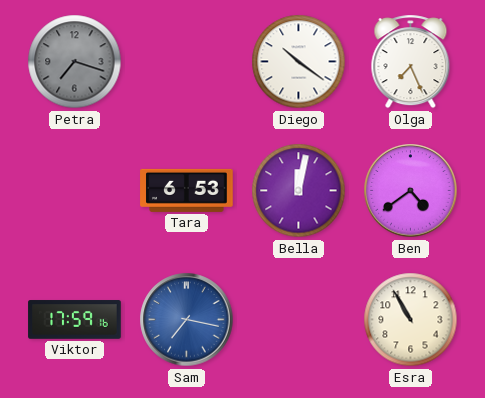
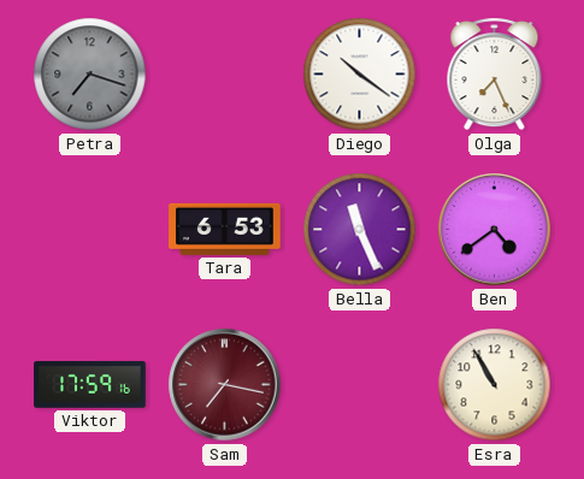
Bella: 12:02 -> 11:26
Sam dial: blue -> burgundy
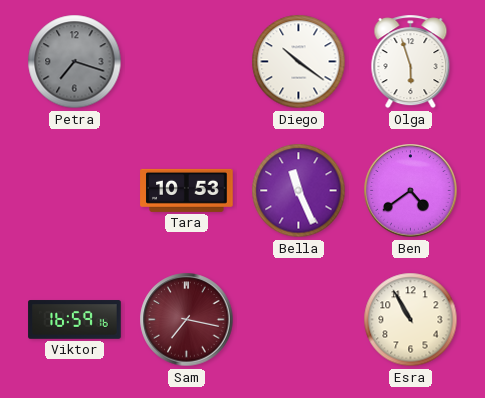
Olga: 7:26 -> 5:57
Tara: 6:53 -> 10:53
Viktor: 17:59 -> 16:59
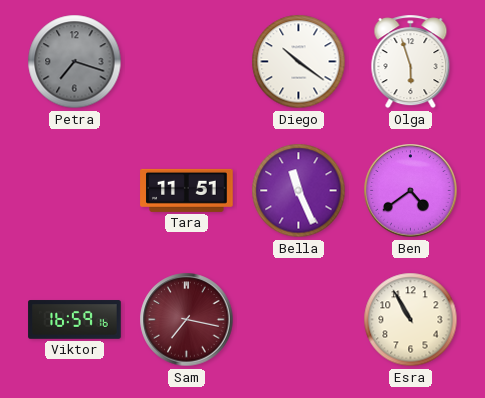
Tara: 10:53 -> 11:51
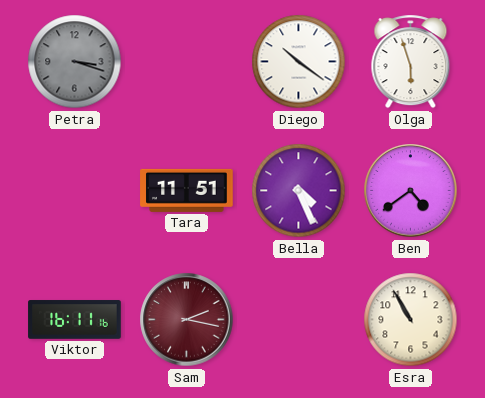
Petra: 7:18 -> 3:18
Bella: 11:26 -> 4:26
Viktor: 16:59 -> 16:11
Sam: 7:17 -> 2:17
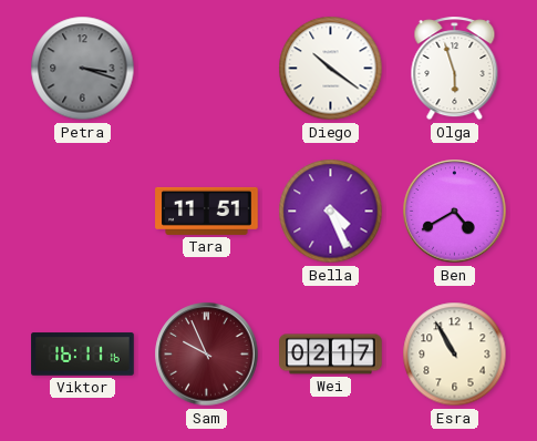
Ben: 4:39 -> 4:40
Sam: 2:17 -> 9:56
Wei: none -> 02:17
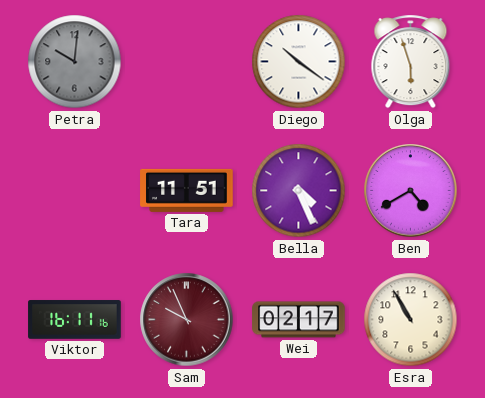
Petra: 3:18 -> 10:01
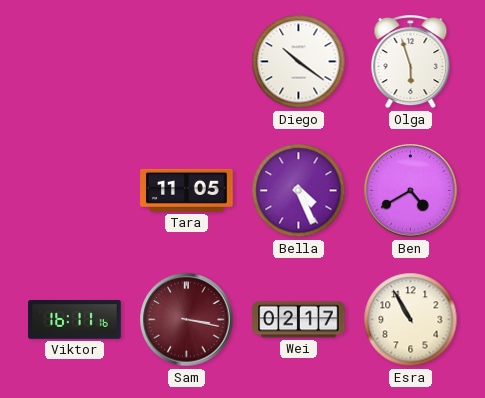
Petra: 10:01 -> none
Tara: 11:51 -> 11:05
Sam: 9:56 -> 3:17
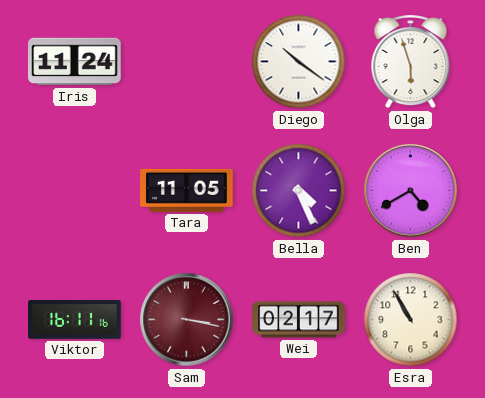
Iris: none -> 11:24
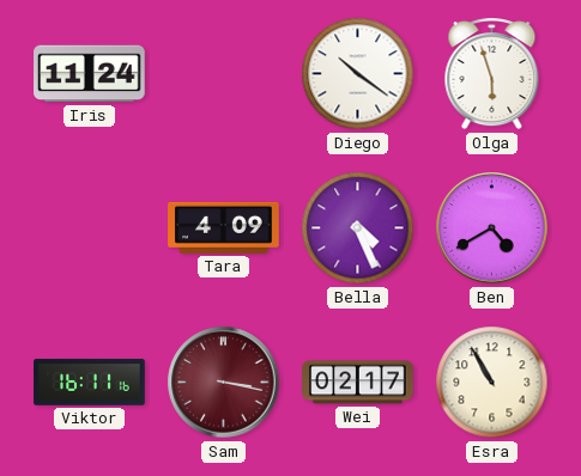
Tara: 11:05 -> 4:09
